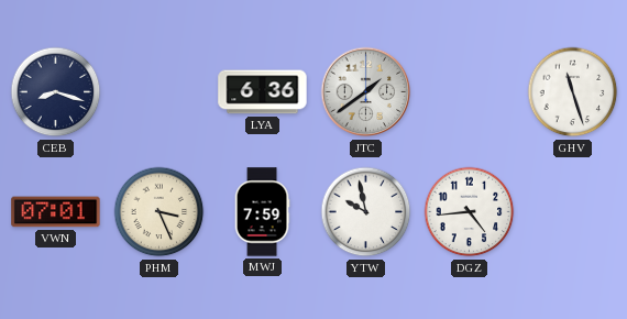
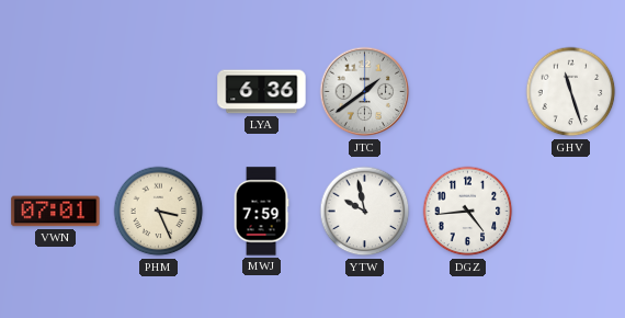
CEB: 8:18 -> none
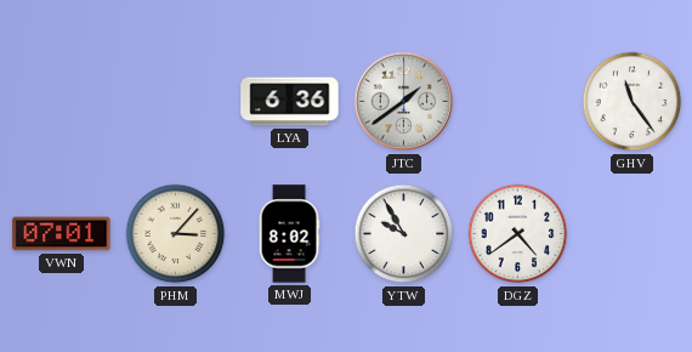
GHV: 11:27 -> 11:24
PHM: 3:26 -> 3:07
MWJ: 7:59 -> 8:02
YTW: 9:58 -> 9:55
DGZ: 4:44 -> 4:39
